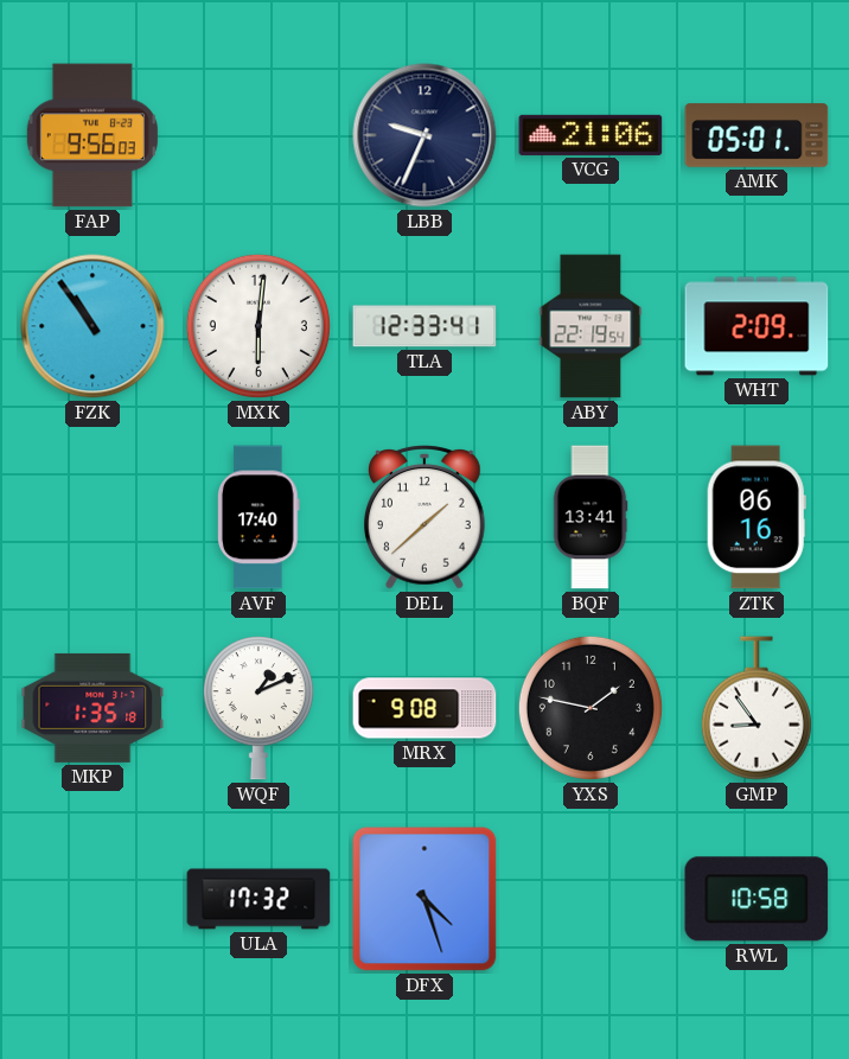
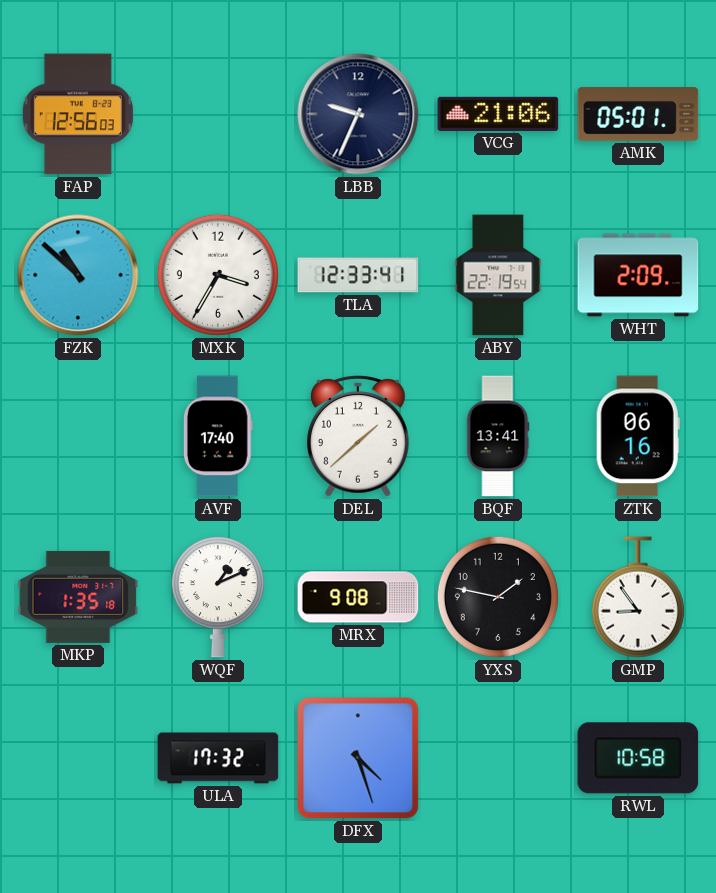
FAP: 9:56 -> 12:56
FZK: 10:54 -> 10:52
MXK: 6:01 -> 3:35
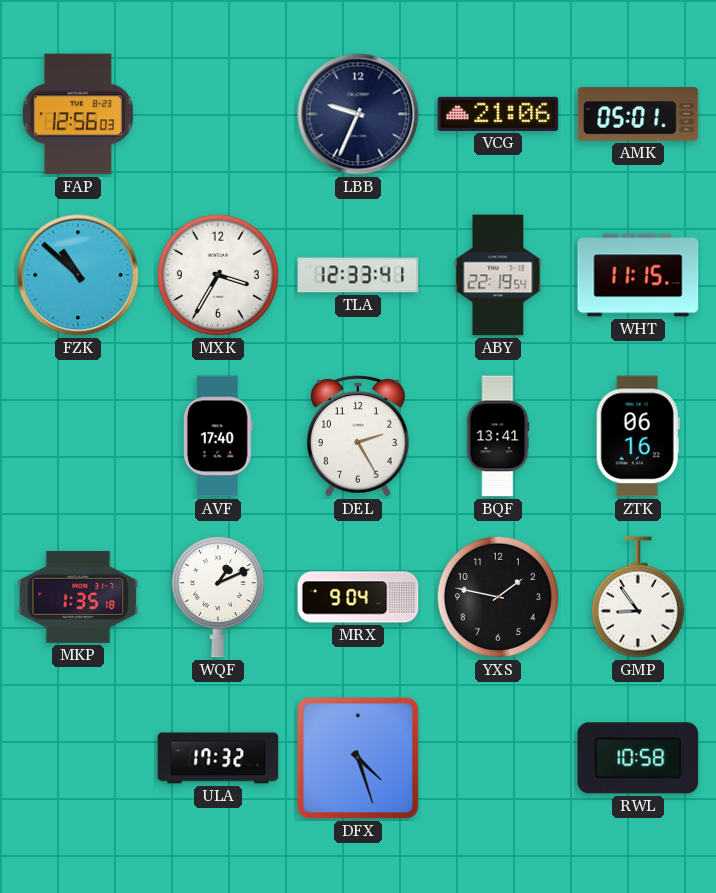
WHT: 2:09 -> 11:15
DEL: 1:38 -> 2:25
MRX: 9:08 -> 9:04
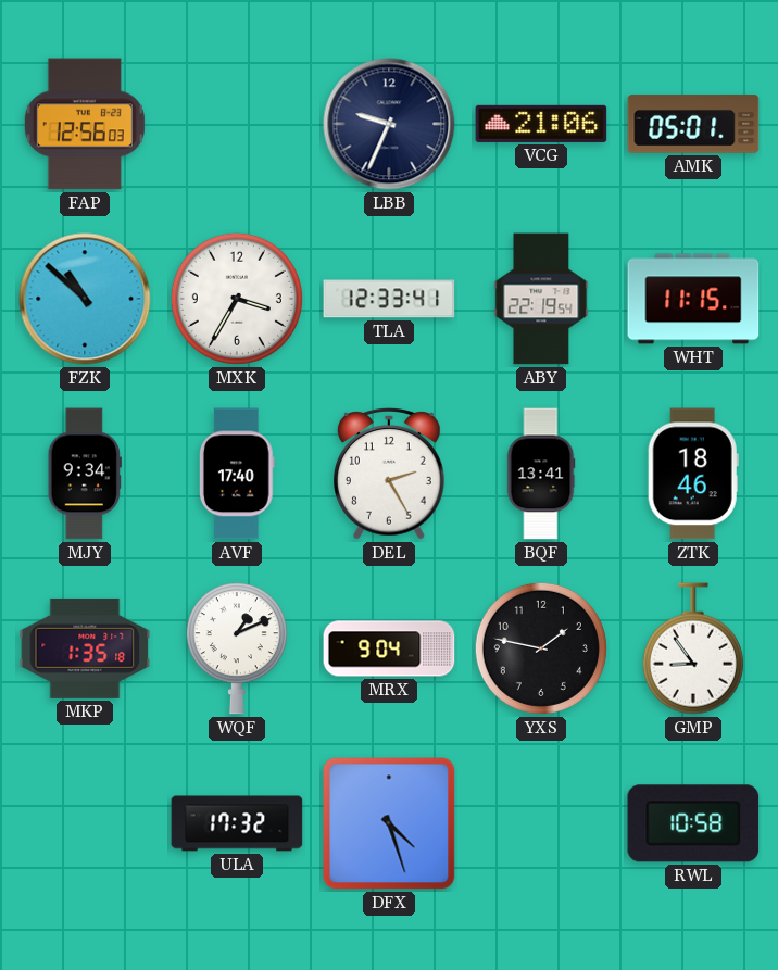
MJY: none -> 9:34
ZTK: 06:16 -> 18:46
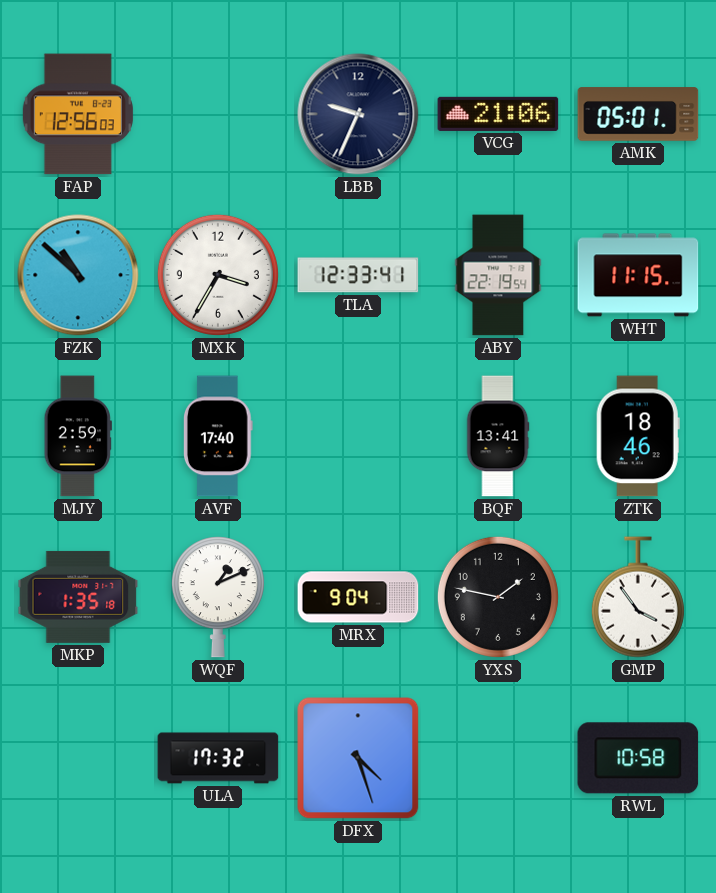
MJY: 9:34 -> 2:59
DEL: 2:25 -> none
GMP: 8:54 -> 3:54
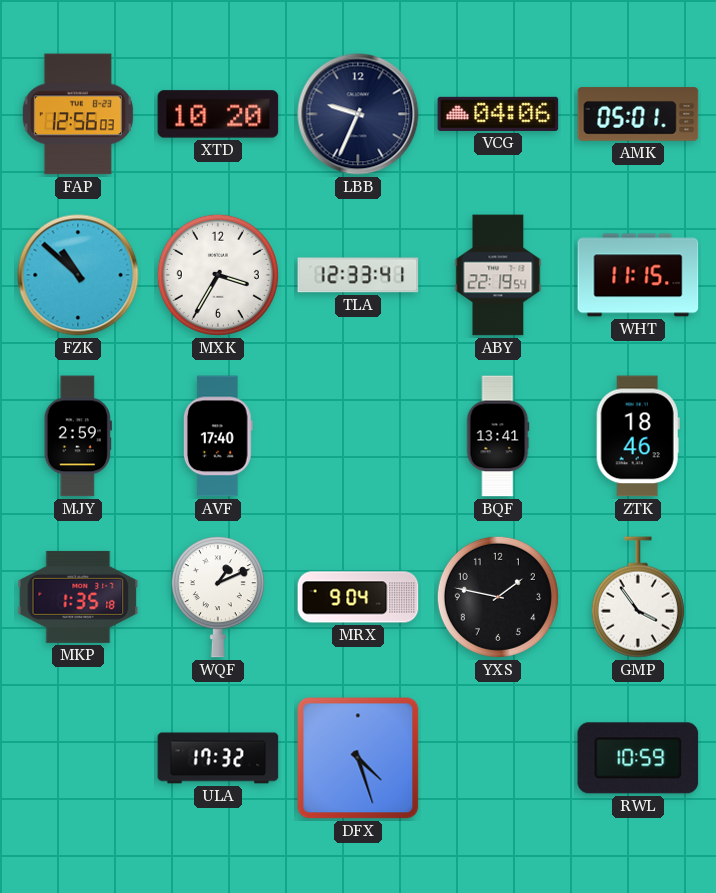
XTD: none -> 10:20
VCG: 21:06 -> 04:06
RWL: 10:58 -> 10:59
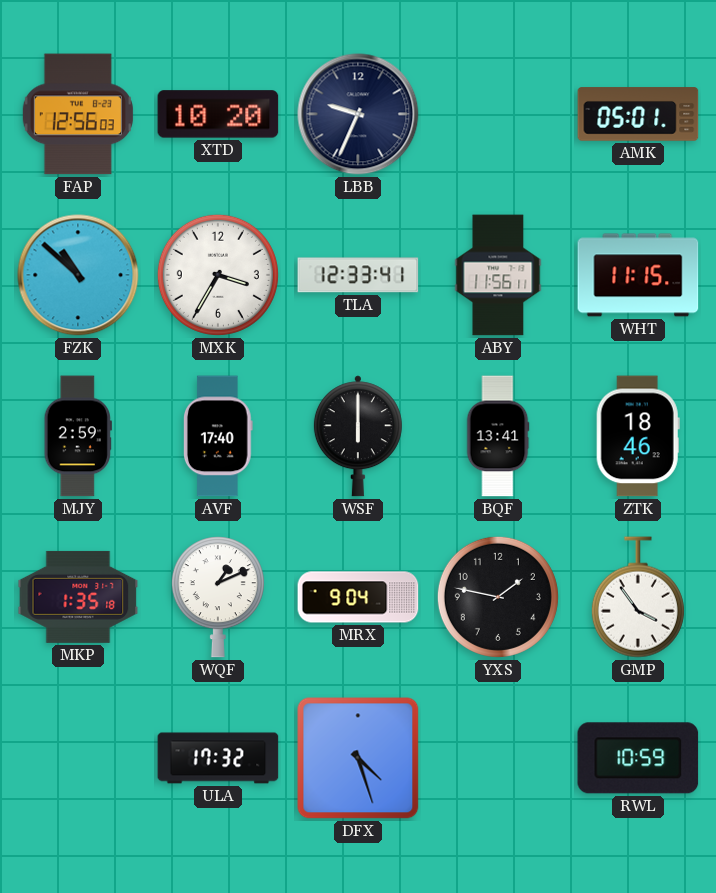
VCG: 04:06 -> none
ABY: 22:19 -> 11:56
WSF: none -> 6:00
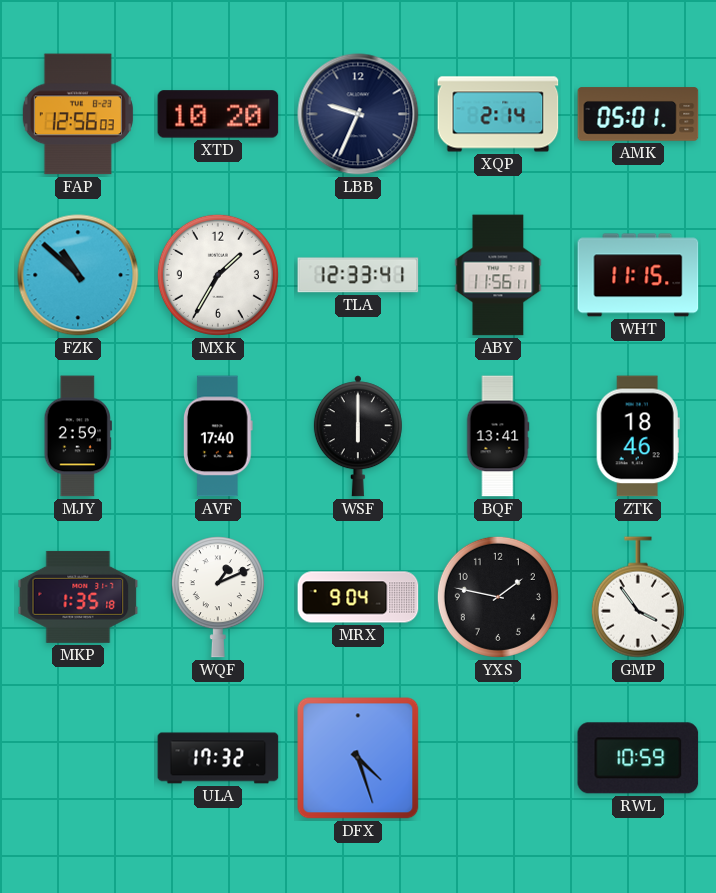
XQP: none -> 2:14
MXK: 3:35 -> 1:35
